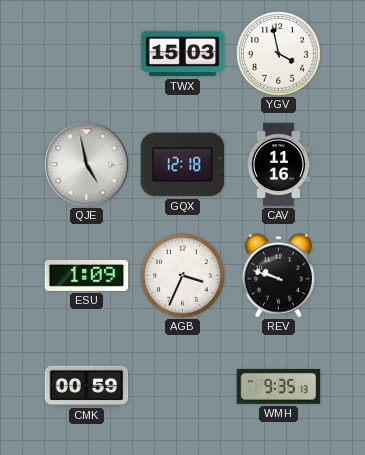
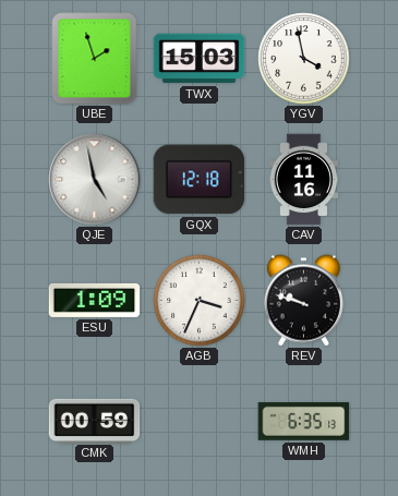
UBE: none -> 1:57
WMH: 9:35 -> 6:35
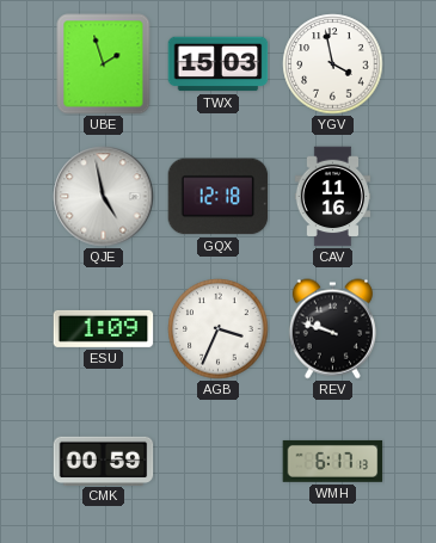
WMH: 6:35 -> 6:17
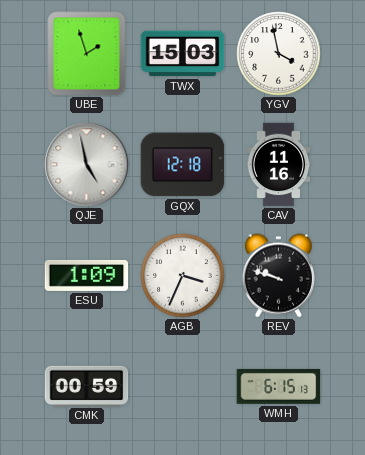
WMH: 6:17 -> 6:15
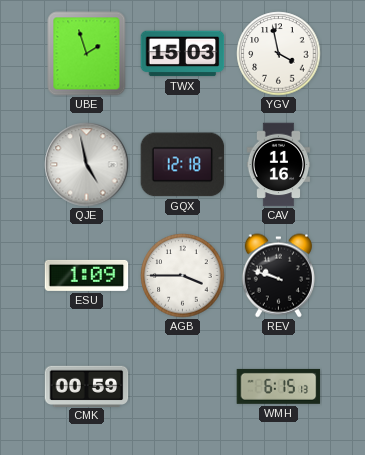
AGB: 3:34 -> 3:45
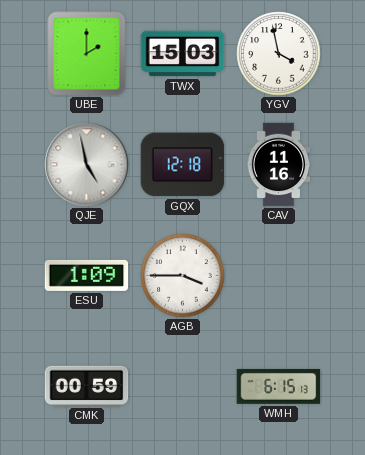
UBE: 1:57 -> 2:00
REV: 9:48 -> none
